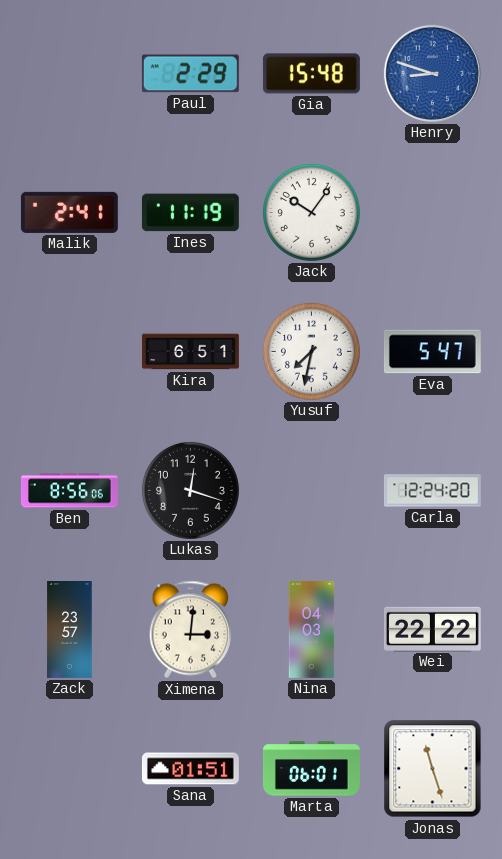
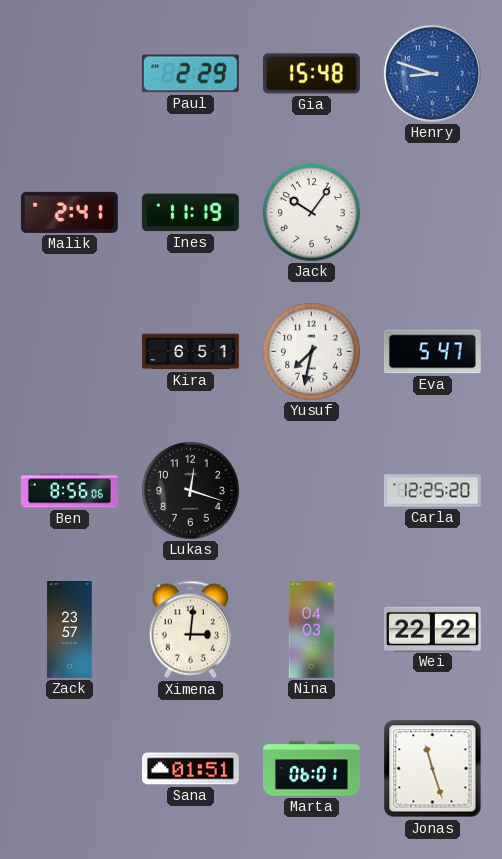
Carla: 12:24 -> 12:25
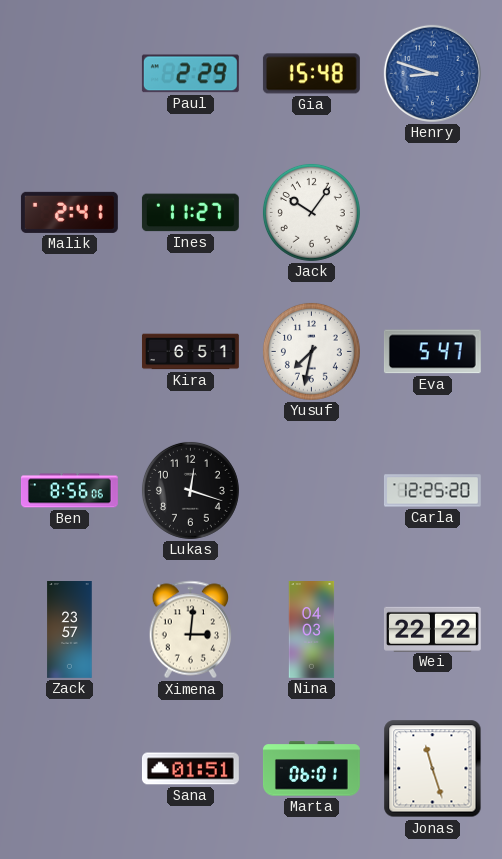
Ines: 11:19 -> 11:27
